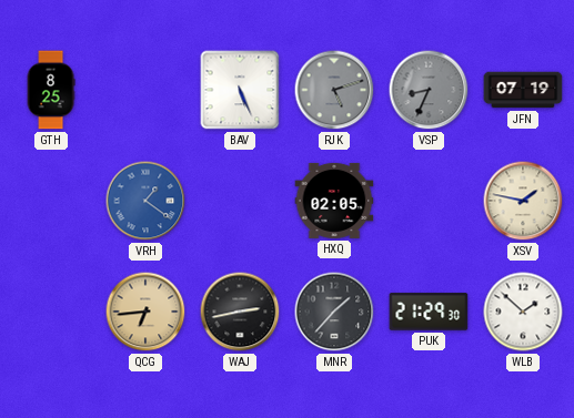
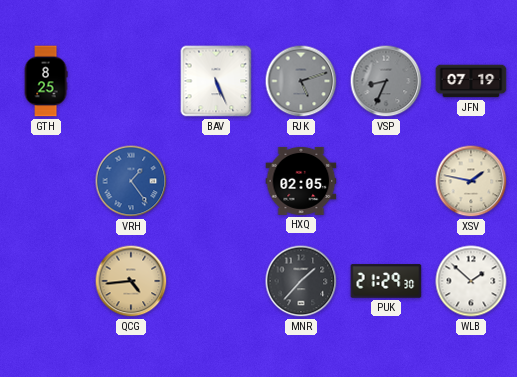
VRH: 1:21 -> 1:24
QCG: 6:44 -> 4:44
WAJ: 2:43 -> none
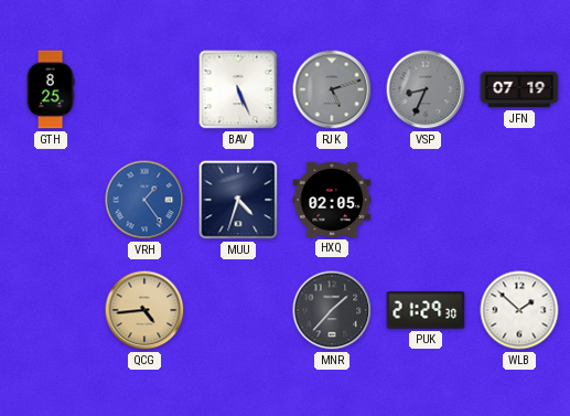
MUU: none -> 4:33
XSV: 1:47 -> none
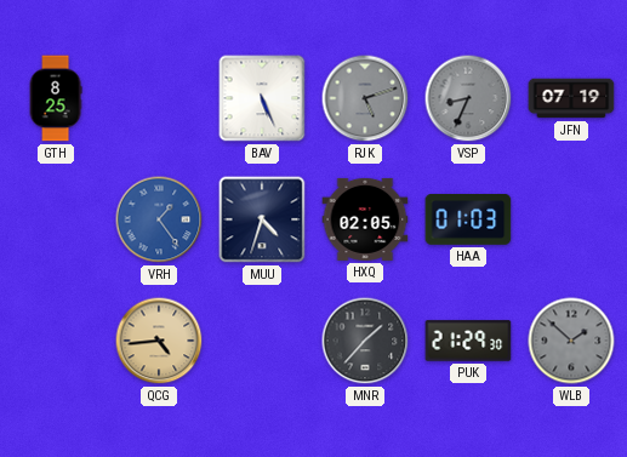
HAA: none -> 01:03
WLB dial: white -> grey
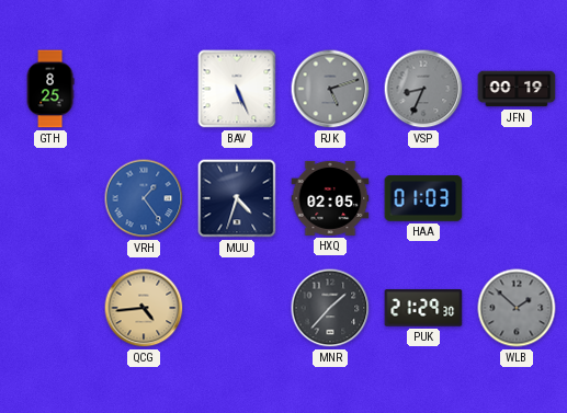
JFN: 07:19 -> 00:19
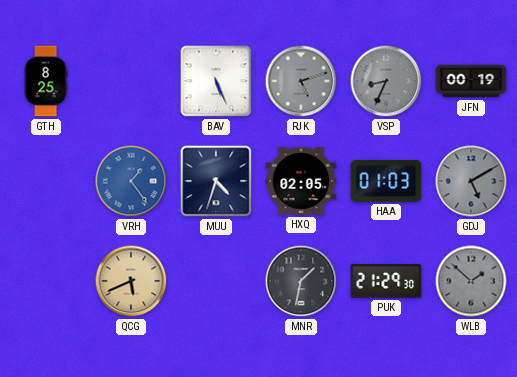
GDJ: none -> 5:10
QCG: 4:44 -> 5:41
MNR: 1:37 -> 1:32
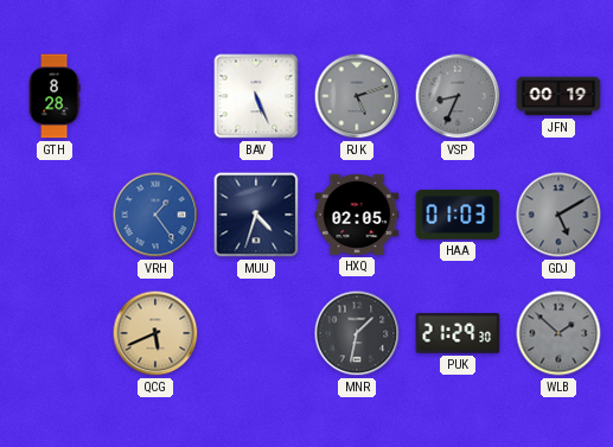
GTH: 8:25 -> 8:28
